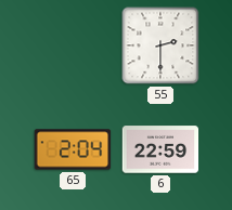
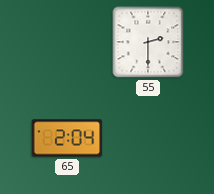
6: 22:59 -> none
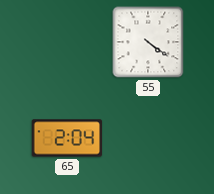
55: 2:30 -> 4:21
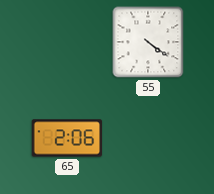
65: 2:04 -> 2:06
